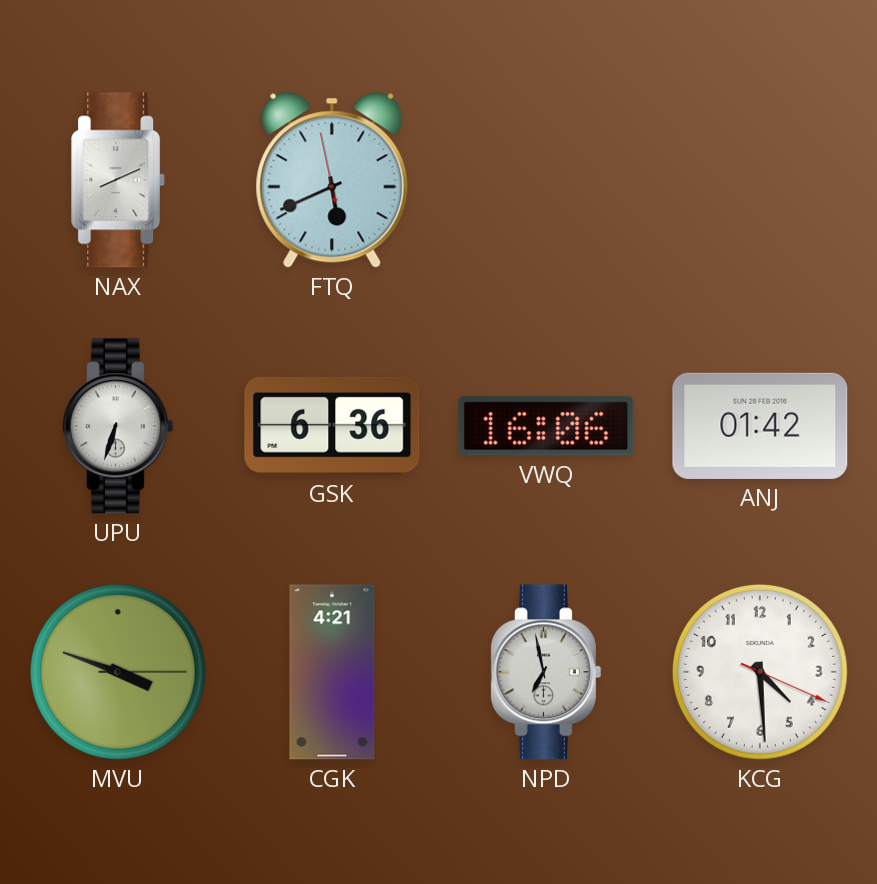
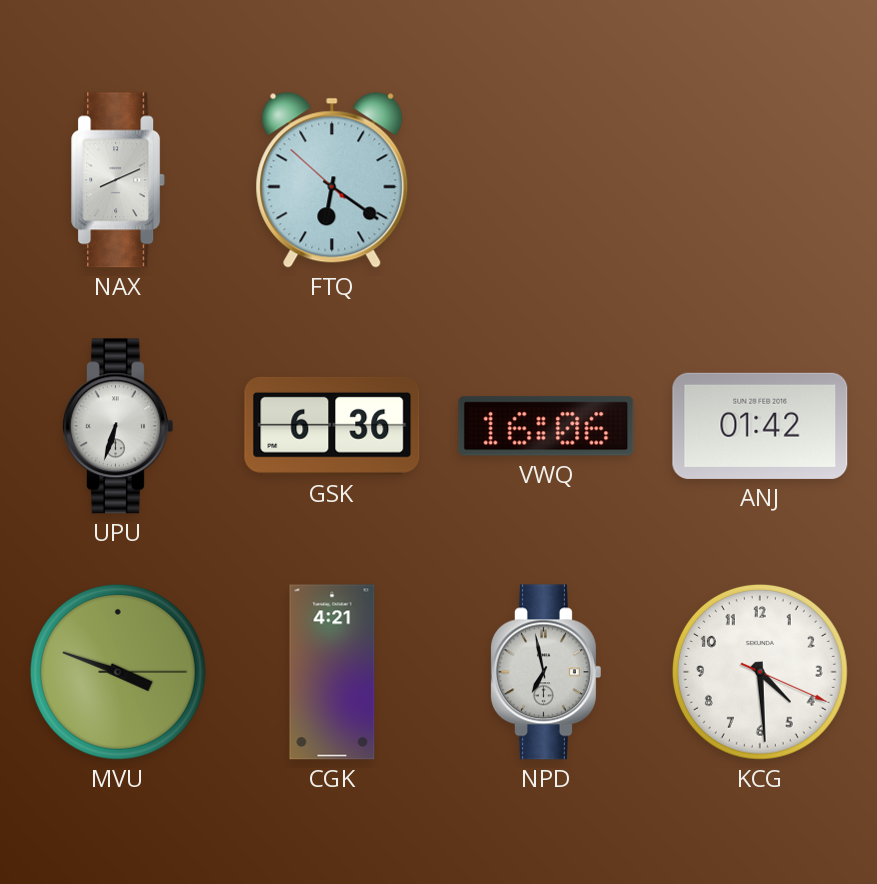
FTQ: 5:40 -> 6:20
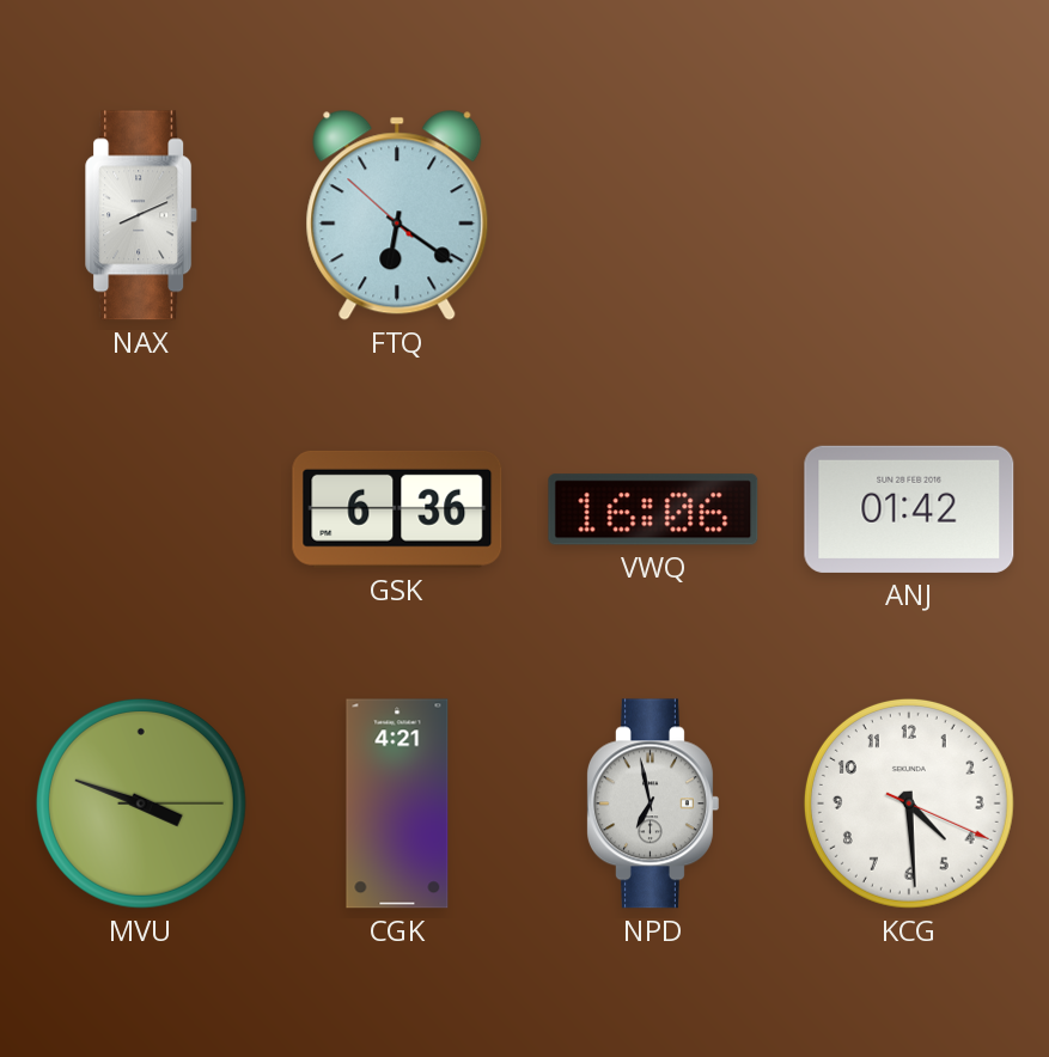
UPU: 6:33 -> none
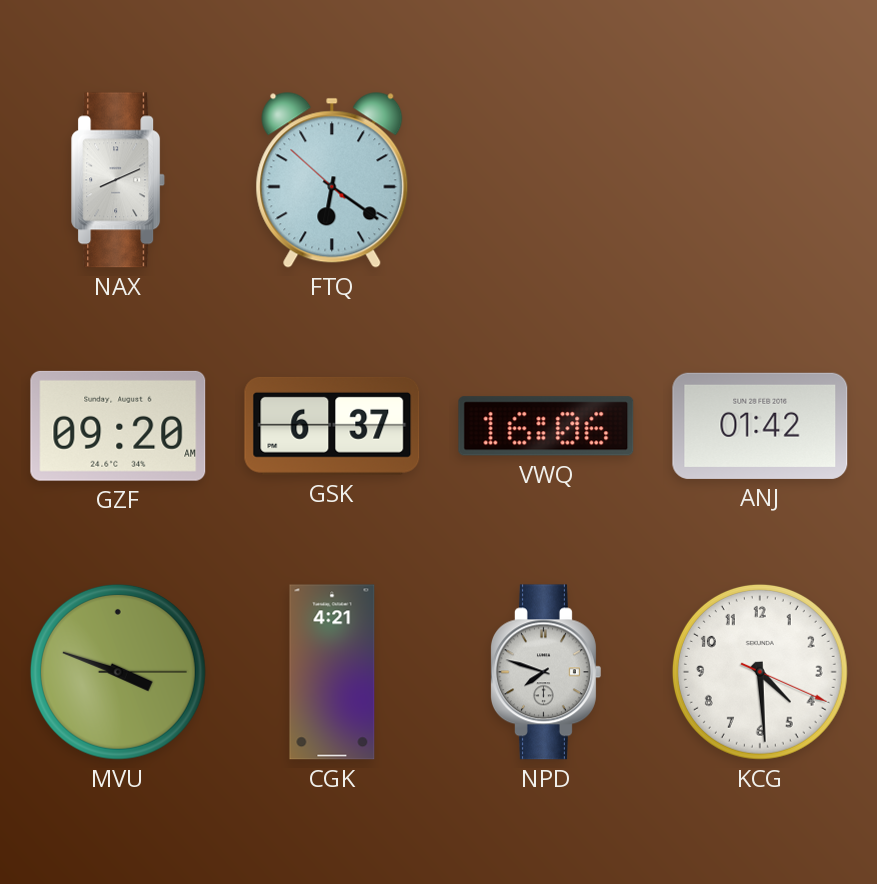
GZF: none -> 09:20
GSK: 6:36 -> 6:37
NPD: 6:58 -> 7:48
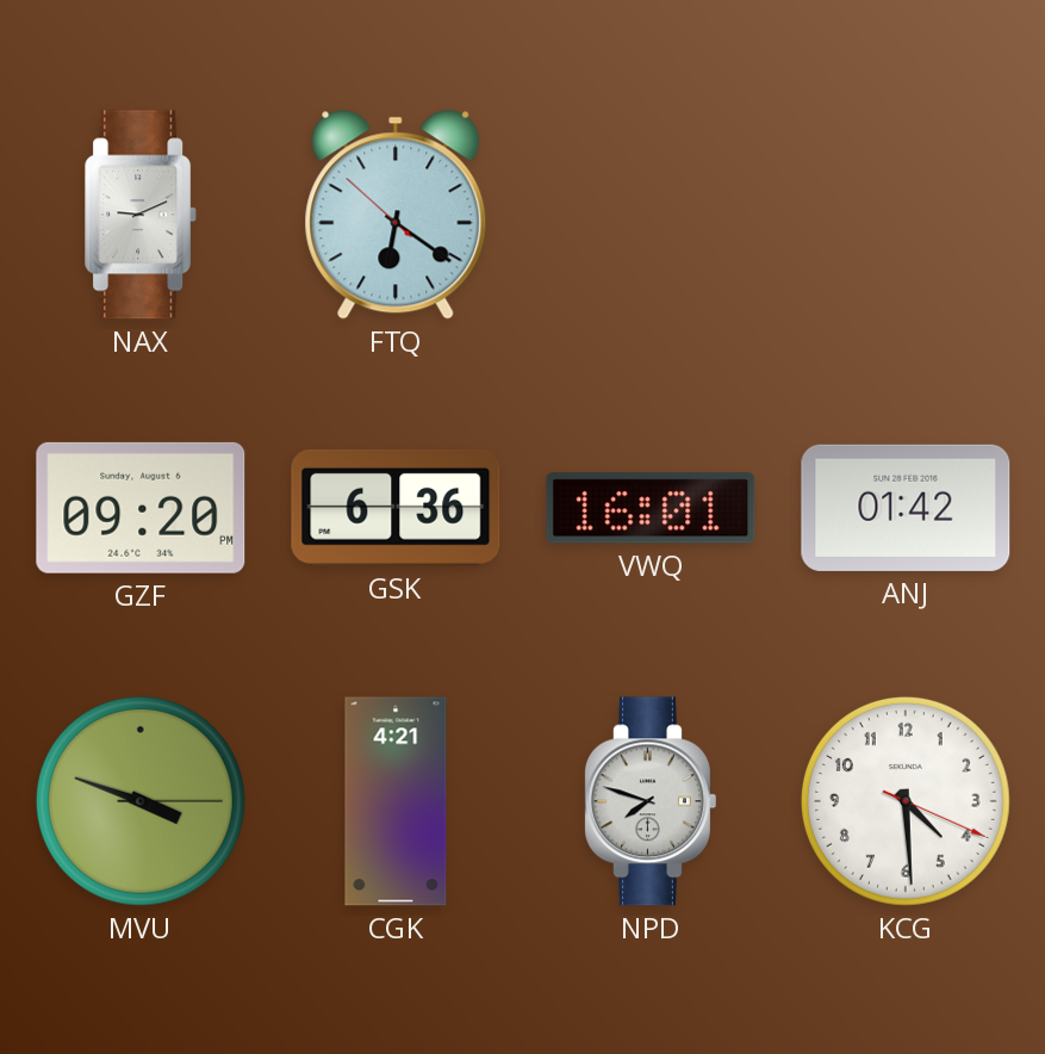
NAX: 8:11 -> 9:11
GZF: 09:20 AM -> 09:20 PM
GSK: 6:37 -> 6:36
VWQ: 16:06 -> 16:01
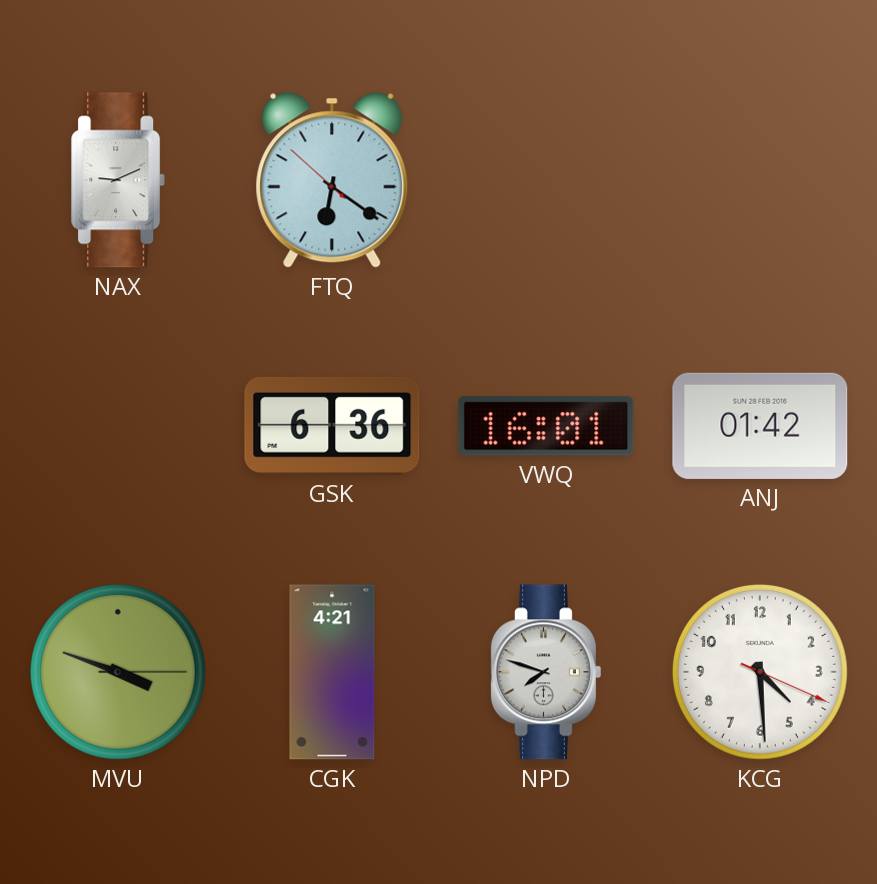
GZF: 09:20 -> none
